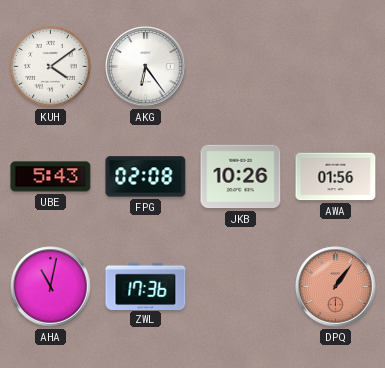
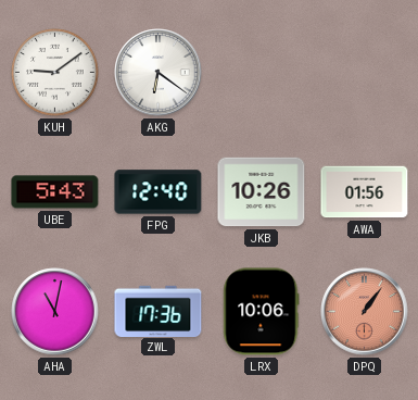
KUH: 4:09 -> 9:09
AKG: 6:24 -> 6:21
FPG: 02:08 -> 12:40
LRX: none -> 10:06
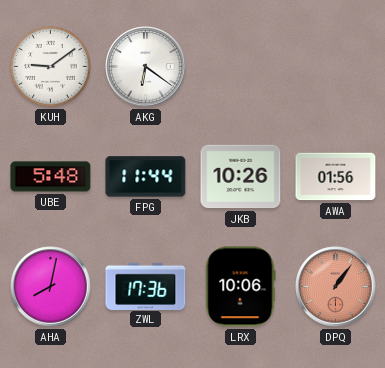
UBE: 5:43 -> 5:48
FPG: 12:40 -> 11:44
AHA: 11:02 -> 8:02
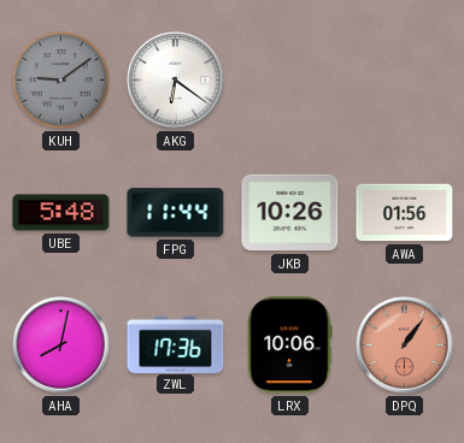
KUH dial: white -> grey
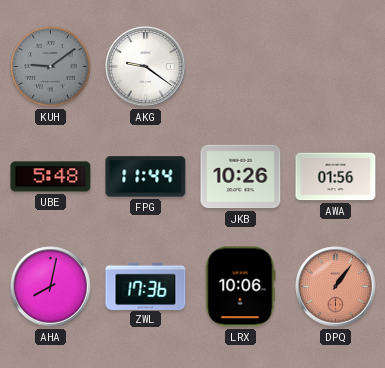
AKG: 6:21 -> 9:21
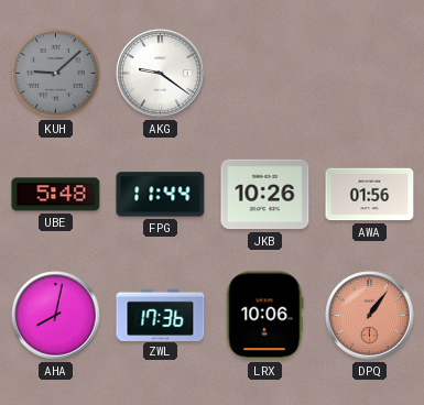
KUH: 9:09 -> 9:08
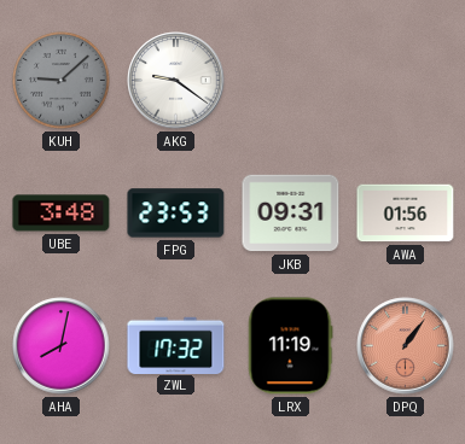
UBE: 5:48 -> 3:48
FPG: 11:44 -> 23:53
JKB: 10:26 -> 09:31
ZWL: 17:36 -> 17:32
LRX: 10:06 -> 11:19
